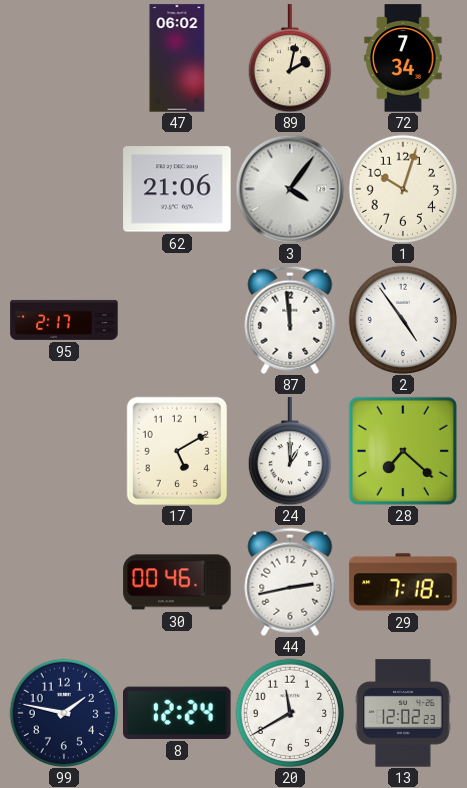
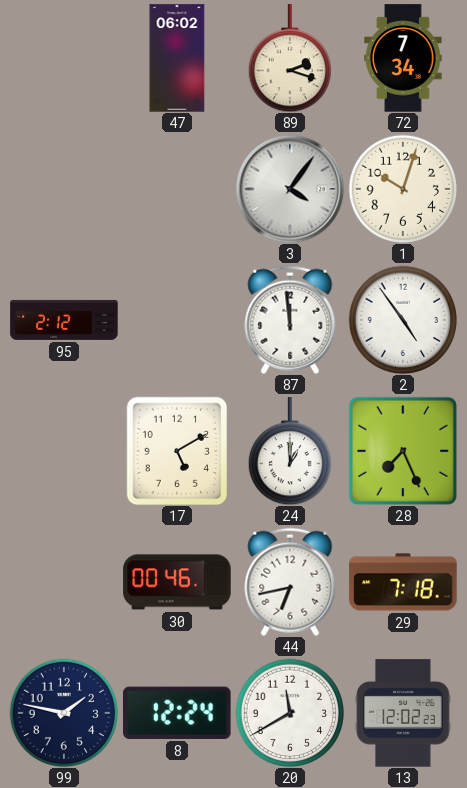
89: 2:02 -> 2:18
62: 21:06 -> none
95: 2:17 -> 2:12
28: 7:22 -> 7:26
44: 2:43 -> 6:43
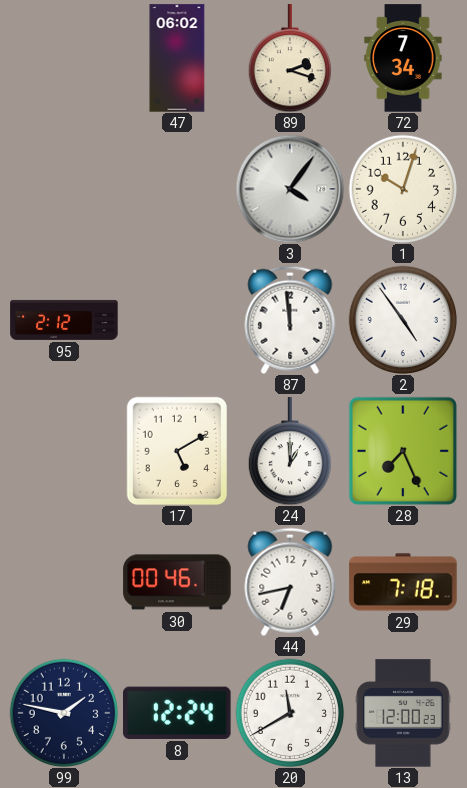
13: 12:02 -> 12:00
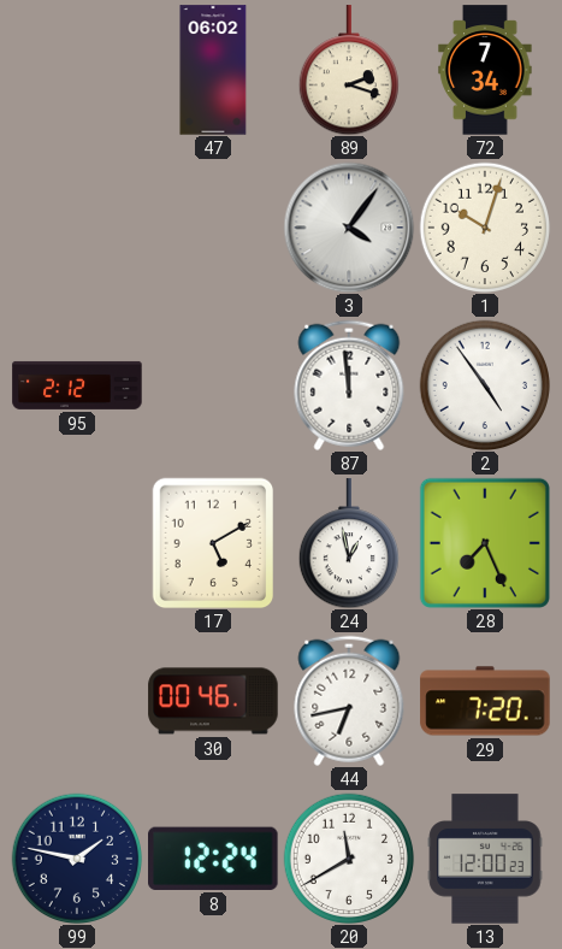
24: 1:00 -> 12:58
29: 7:18 -> 7:20
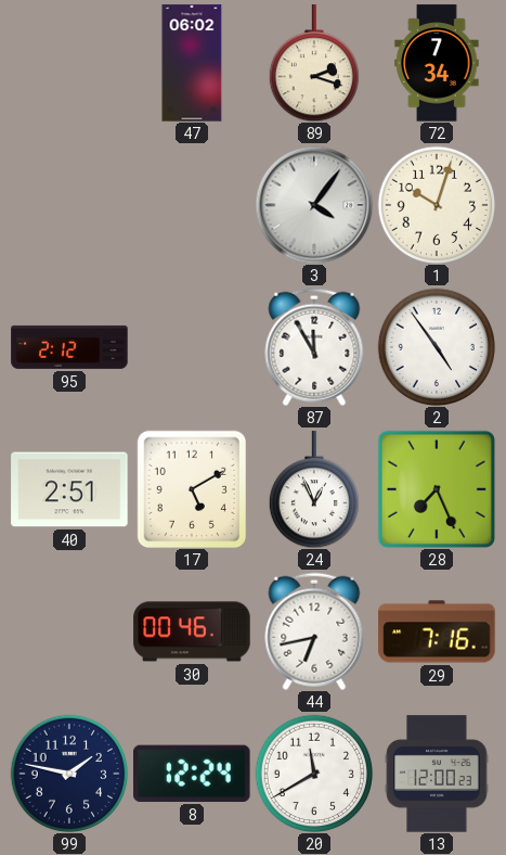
87: 11:59 -> 11:55
40: none -> 2:51
24: 12:58 -> 12:56
29: 7:20 -> 7:16
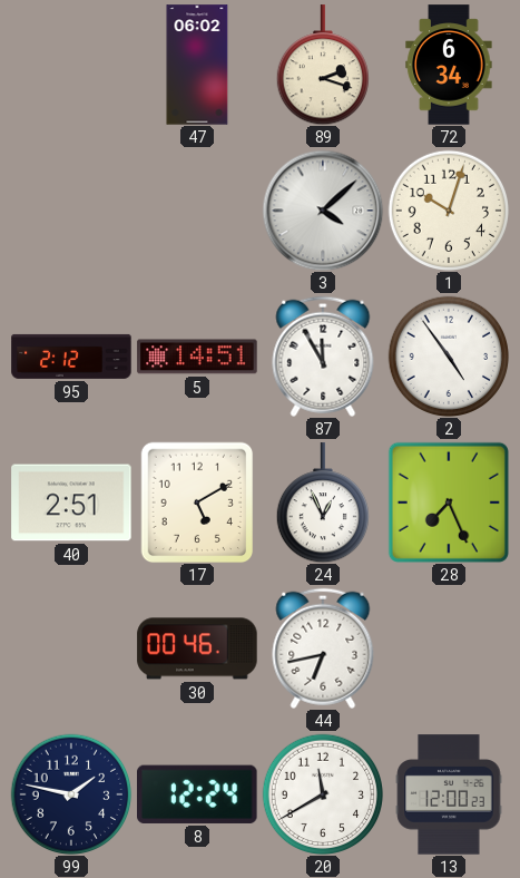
72: 7:34 -> 6:34
3: 4:06 -> 4:08
5: none -> 14:51
29: 7:16 -> none
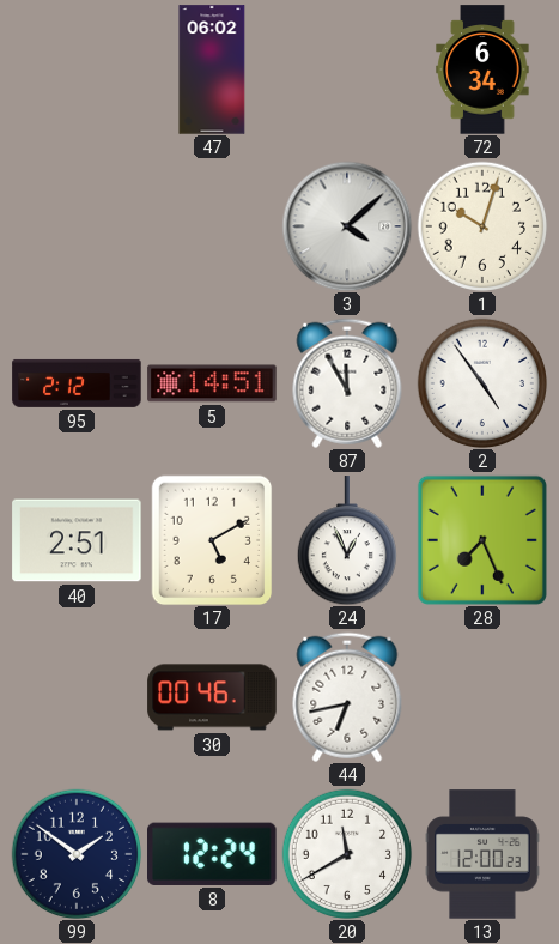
89: 2:18 -> none
99: 1:47 -> 1:51
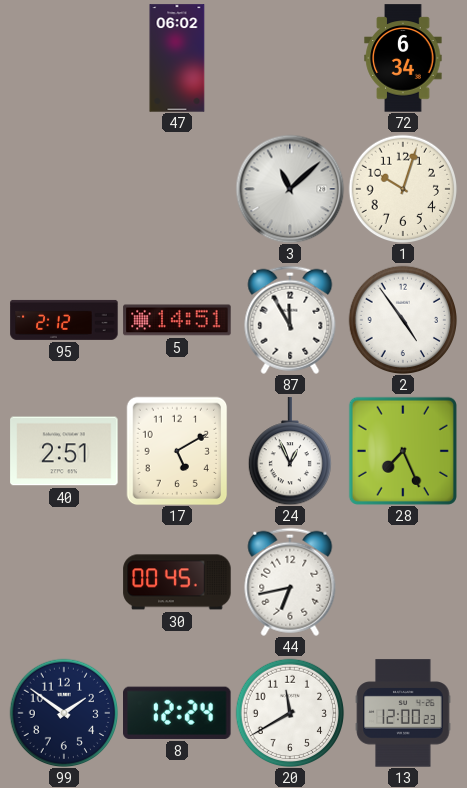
3: 4:08 -> 11:08
30: 00:46 -> 00:45
